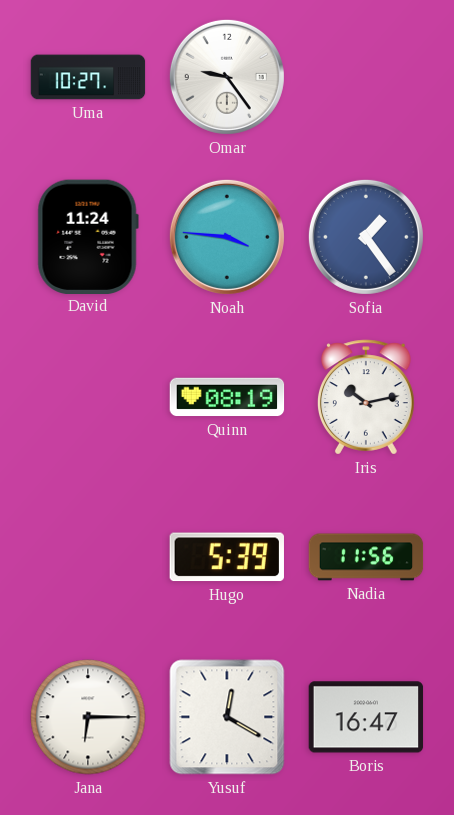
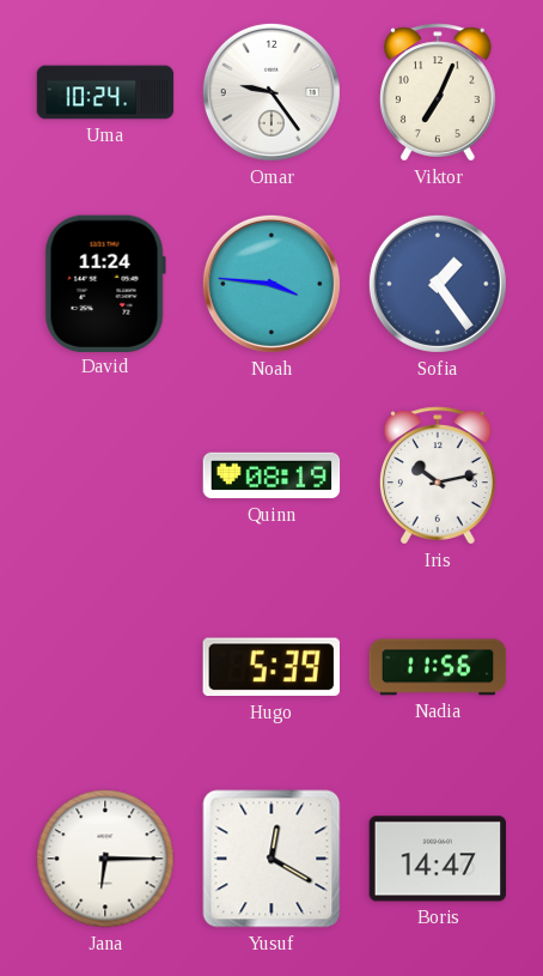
Uma: 10:27 -> 10:24
Viktor: none -> 7:04
Boris: 16:47 -> 14:47
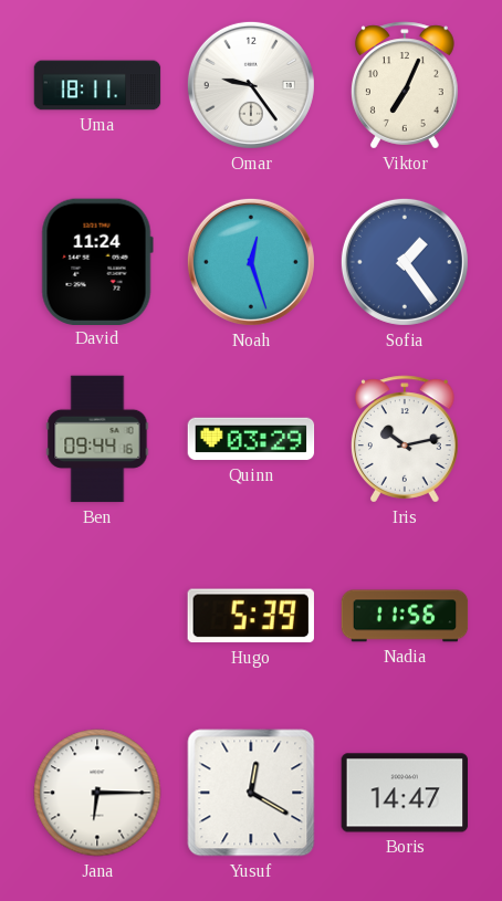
Uma: 10:24 -> 18:11
Noah: 3:46 -> 12:27
Ben: none -> 09:44
Quinn: 08:19 -> 03:29
